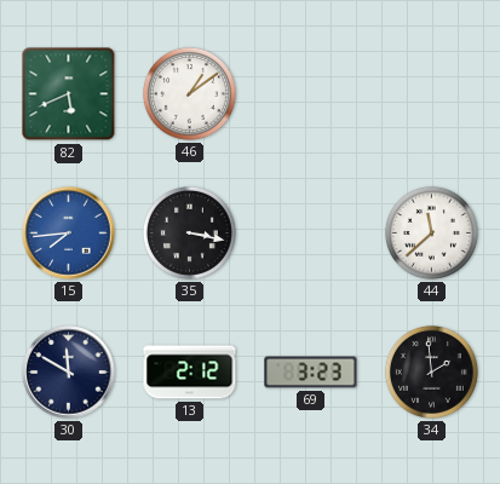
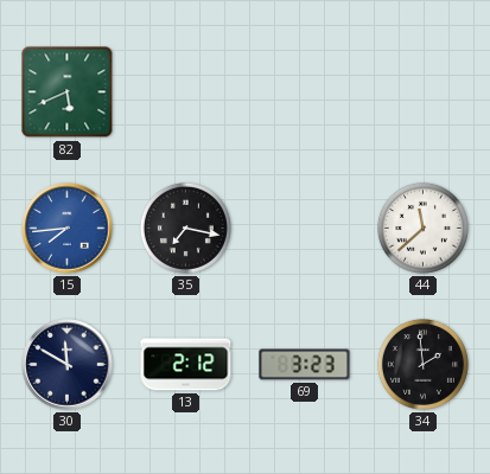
46: 1:09 -> none
35: 3:17 -> 7:17
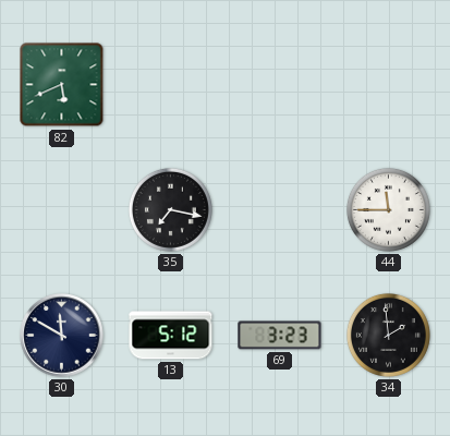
15: 7:44 -> none
44: 11:38 -> 11:45
13: 2:12 -> 5:12
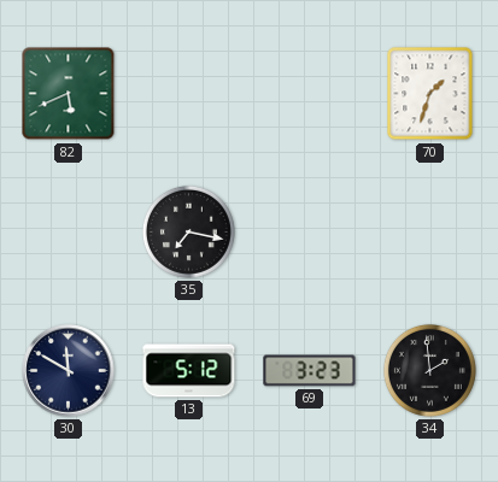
70: none -> 1:33
44: 11:45 -> none
